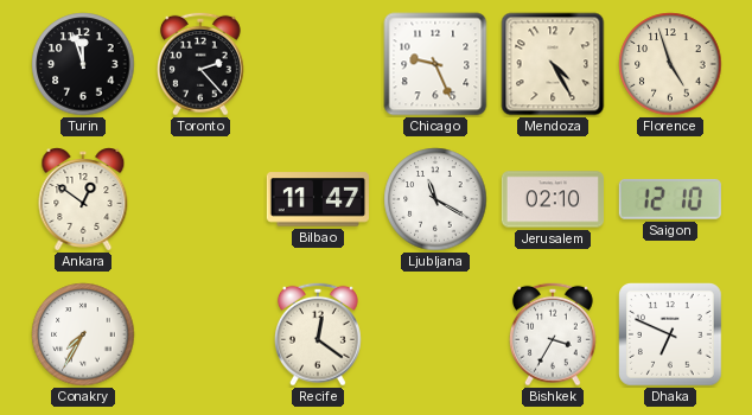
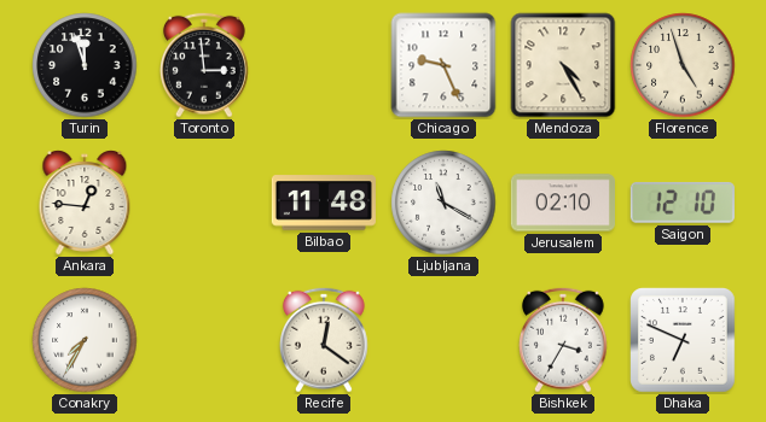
Toronto: 2:23 -> 2:59
Ankara: 12:51 -> 12:46
Bilbao: 11:47 -> 11:48
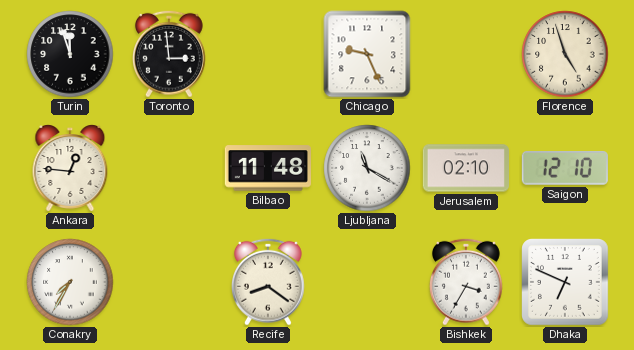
Mendoza: 4:25 -> none
Recife: 12:21 -> 8:21
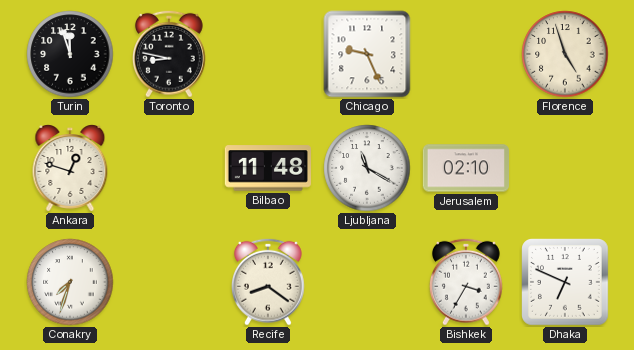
Toronto: 2:59 -> 8:47
Ankara: 12:46 -> 12:48
Saigon: 12:10 -> none
Conakry: 7:35 -> 7:33
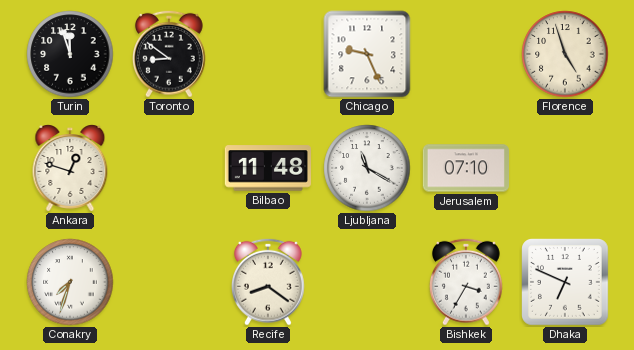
Toronto: 8:47 -> 8:51
Jerusalem: 02:10 -> 07:10
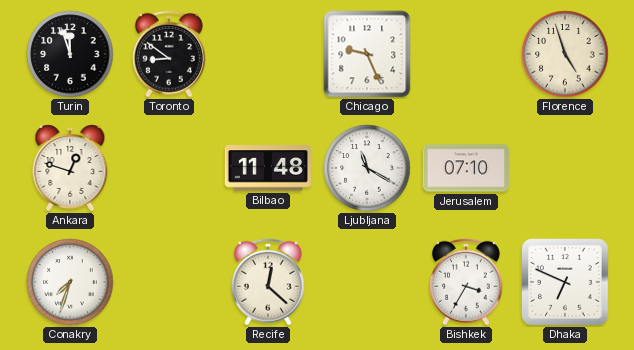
Recife: 8:21 -> 12:22
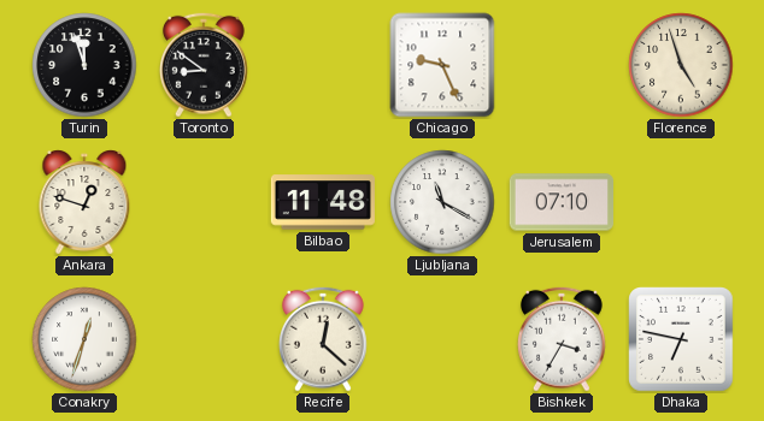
Conakry: 7:33 -> 12:33
Dhaka: 6:49 -> 6:47
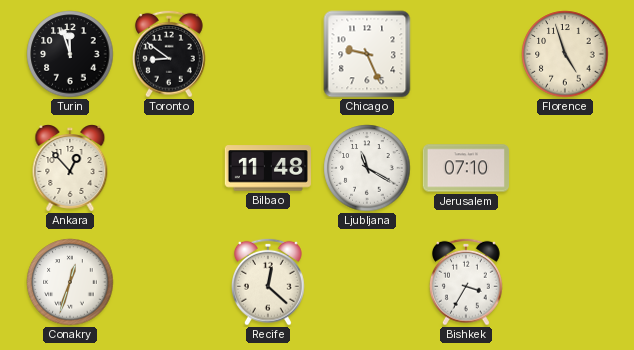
Ankara: 12:48 -> 12:53
Dhaka: 6:47 -> none
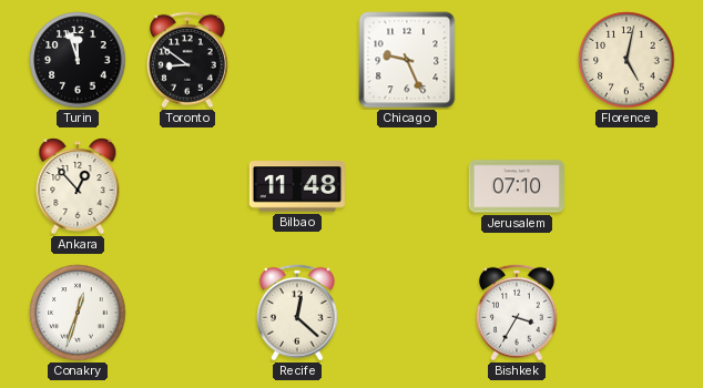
Florence: 4:57 -> 5:02
Ljubljana: 11:20 -> none
